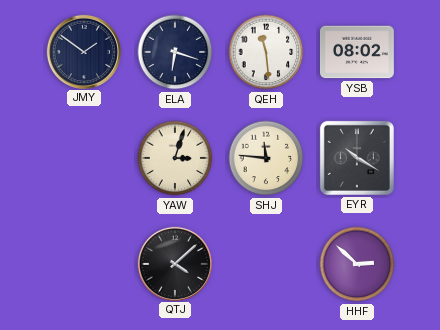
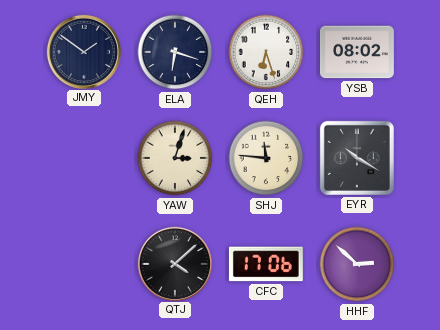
QEH: 11:29 -> 6:27
CFC: none -> 17:06
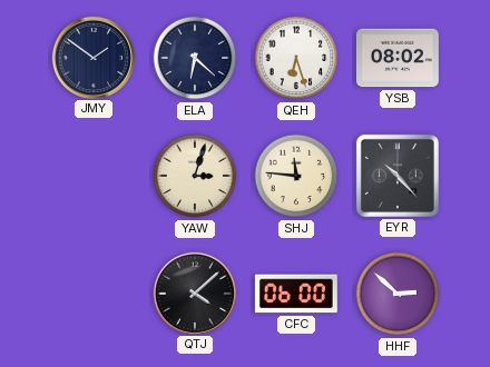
ELA: 6:18 -> 6:22
EYR: 10:20 -> 10:23
CFC: 17:06 -> 06:00
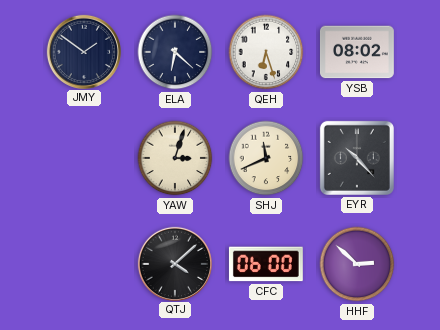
SHJ: 11:46 -> 11:41
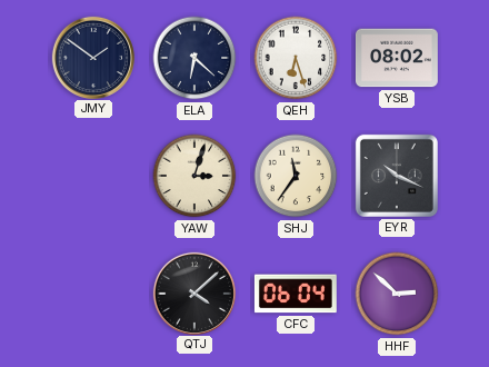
SHJ: 11:41 -> 11:36
EYR: 10:23 -> 10:19
CFC: 06:00 -> 06:04
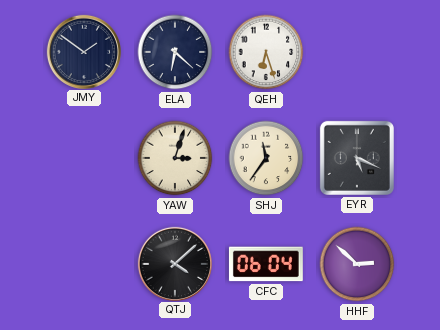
YSB: 08:02 -> none
EYR: 10:19 -> 5:19
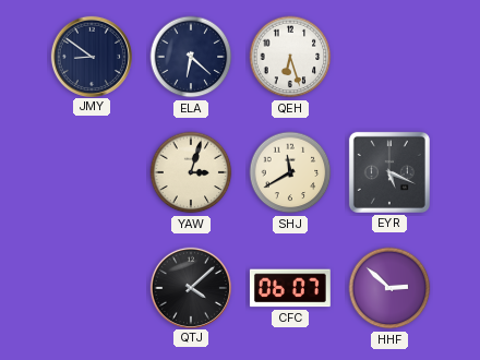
JMY: 1:51 -> 8:51
SHJ: 11:36 -> 11:40
CFC: 06:04 -> 06:07
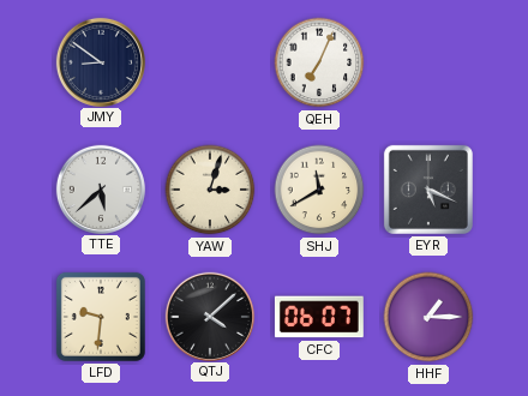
ELA: 6:22 -> none
QEH: 6:27 -> 7:04
TTE: none -> 5:38
LFD: none -> 9:31
HHF: 2:52 -> 1:15
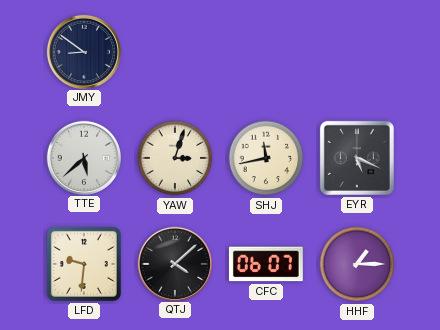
QEH: 7:04 -> none
SHJ: 11:40 -> 11:43
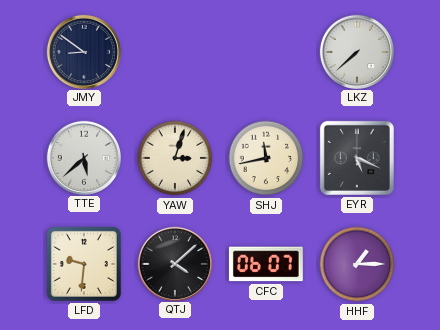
LKZ: none -> 7:38
